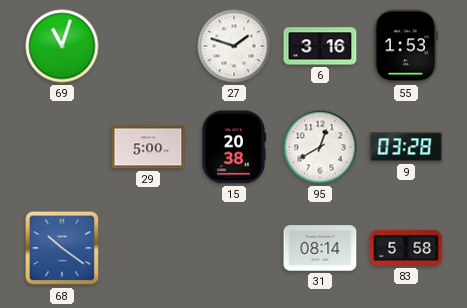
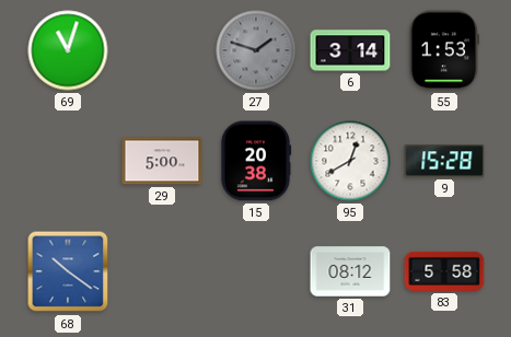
27 dial: white -> grey
6: 3:16 -> 3:14
9: 03:28 -> 15:28
31: 08:14 -> 08:12
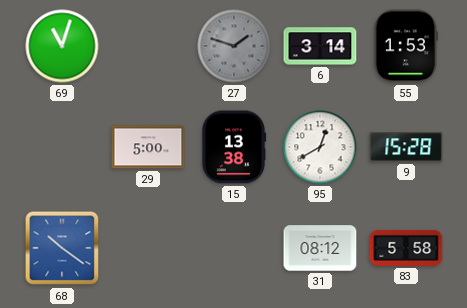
15: 20:38 -> 13:38
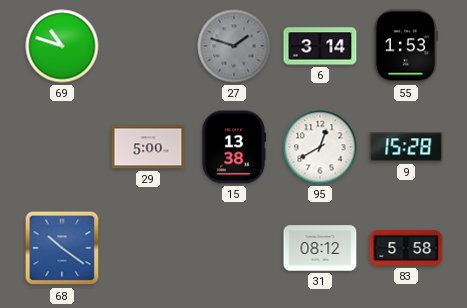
69: 11:03 -> 10:48
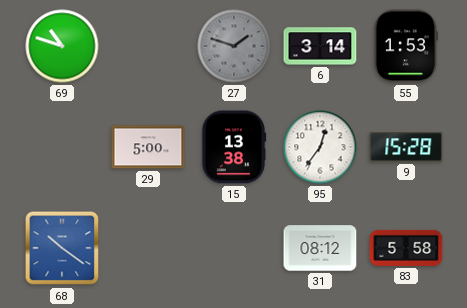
95: 12:40 -> 12:36
